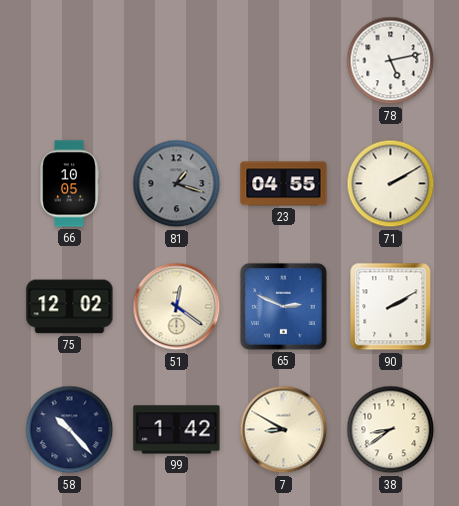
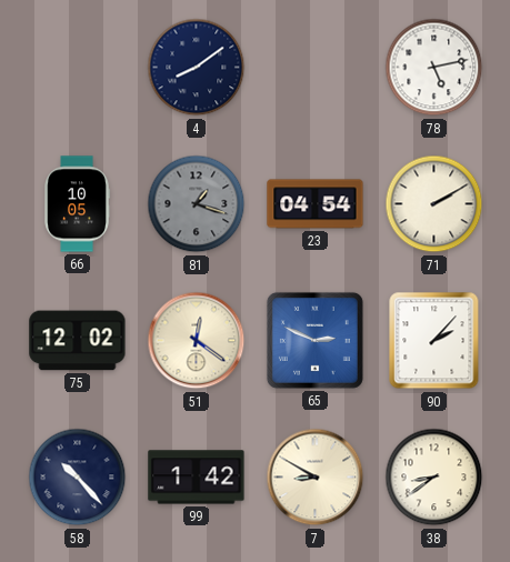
4: none -> 8:09
23: 04:55 -> 04:54
90: 2:10 -> 2:07
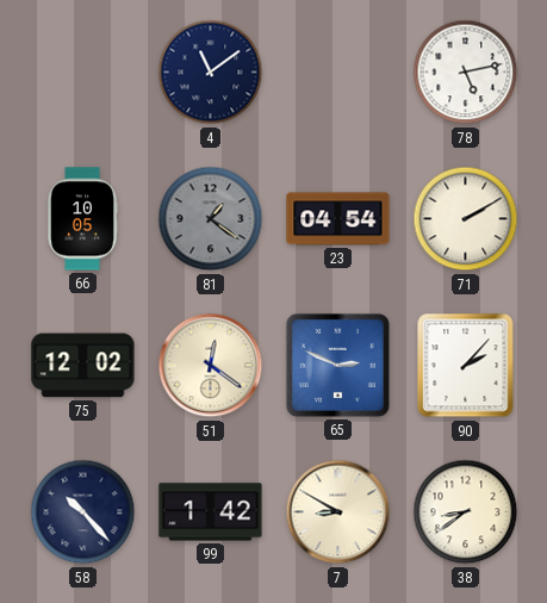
4: 8:09 -> 11:09
81: 1:18 -> 1:21
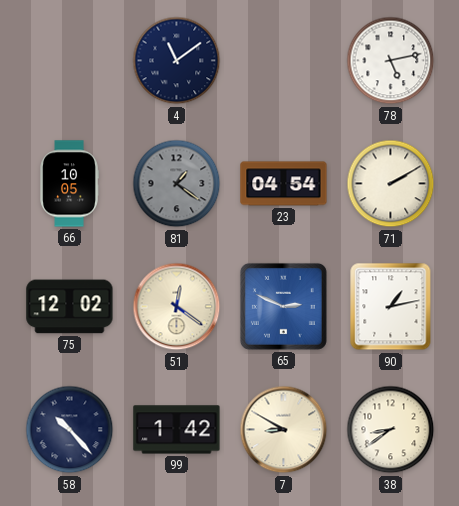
90: 2:07 -> 1:13
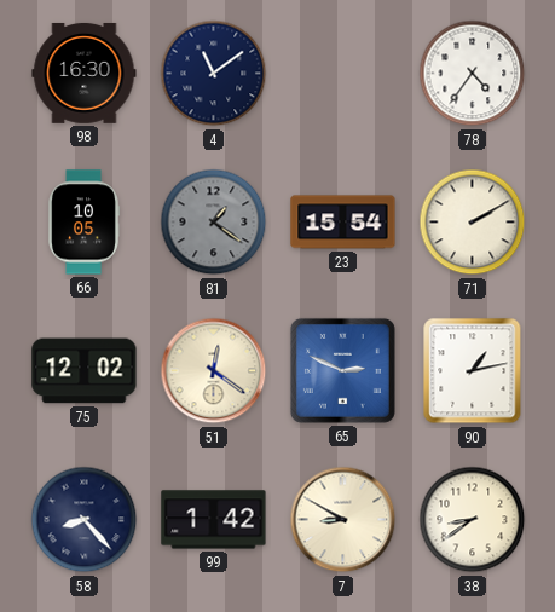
98: none -> 16:30
78: 5:13 -> 4:36
23: 04:54 -> 15:54
58: 10:23 -> 8:23
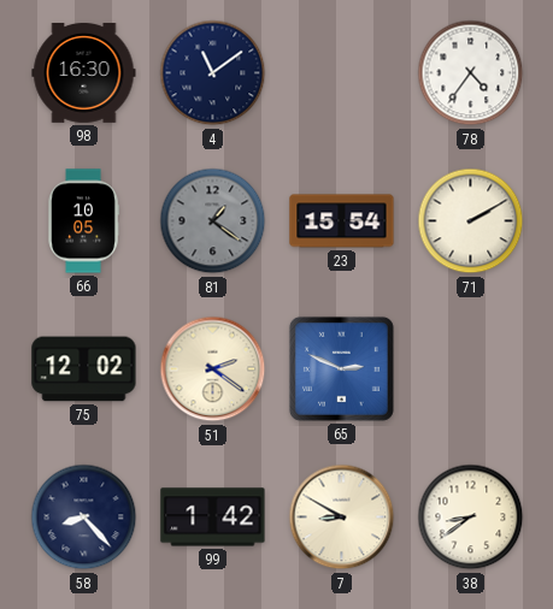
51: 12:21 -> 2:21
90: 1:13 -> none
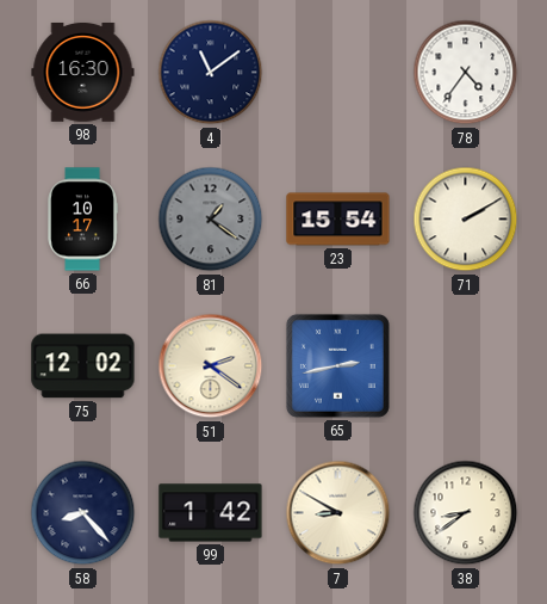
66: 10:05 -> 10:17
65: 2:49 -> 2:43
